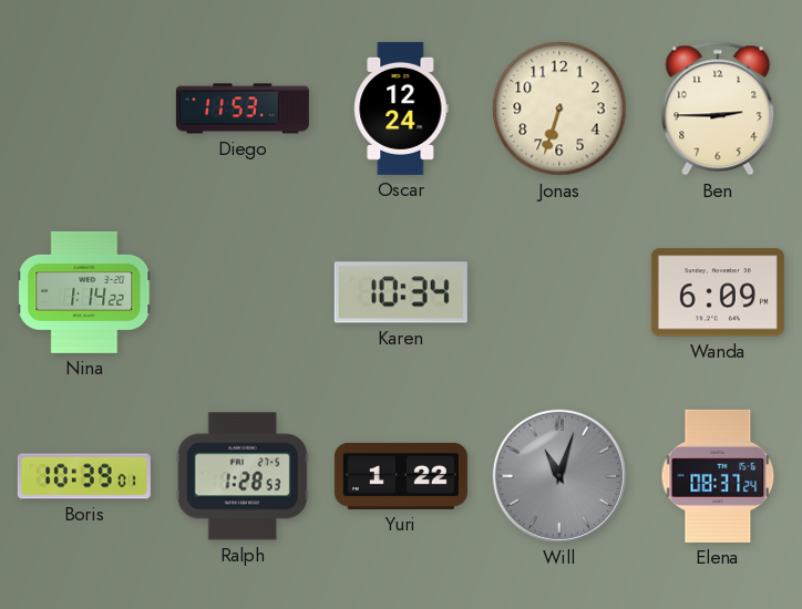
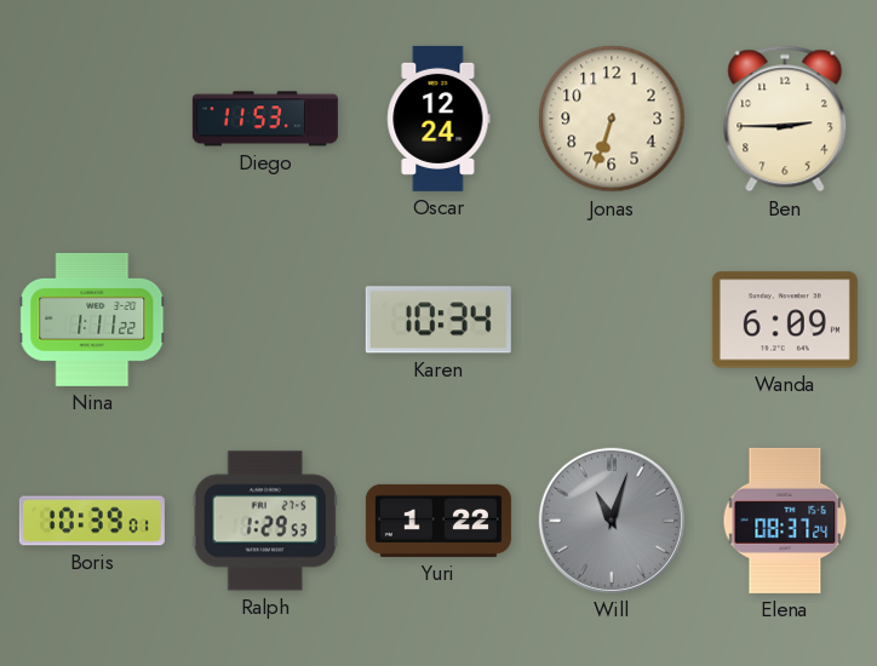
Nina: 1:14 -> 1:11
Ralph: 1:28 -> 1:29
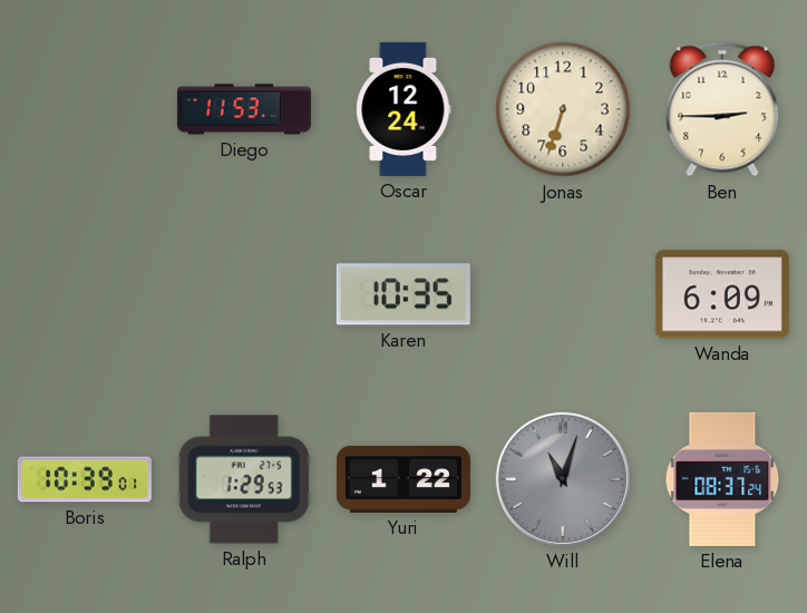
Nina: 1:11 -> none
Karen: 10:34 -> 10:35
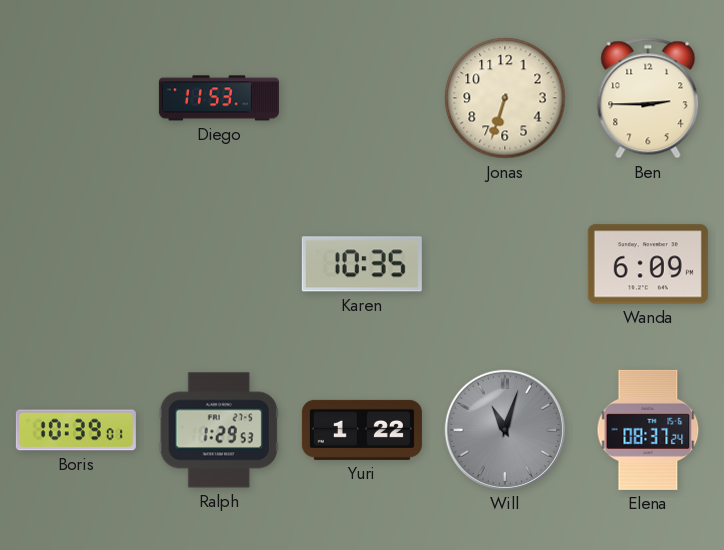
Oscar: 12:24 -> none
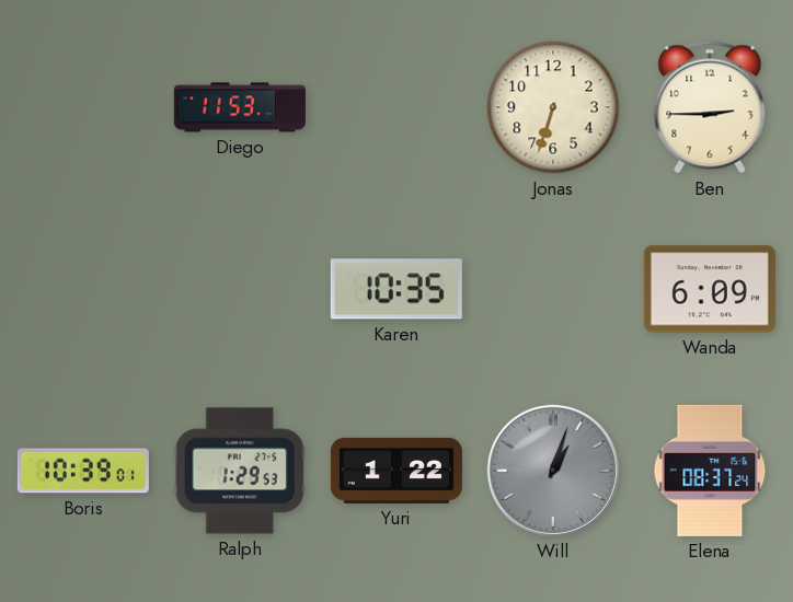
Will: 11:03 -> 1:03
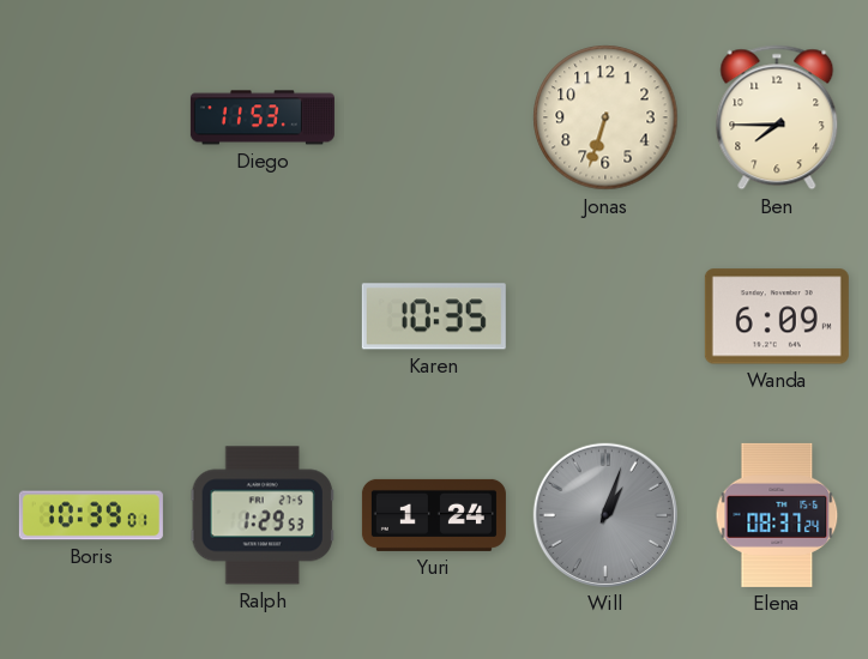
Ben: 2:45 -> 7:45
Yuri: 1:22 -> 1:24
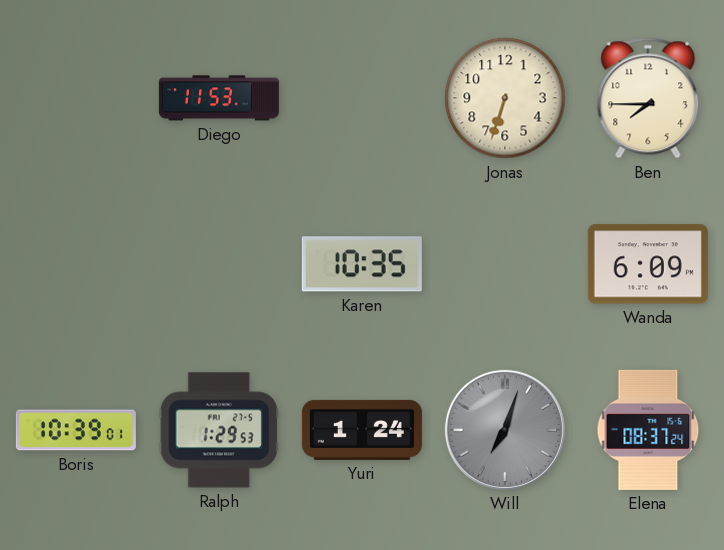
Will: 1:03 -> 7:03
